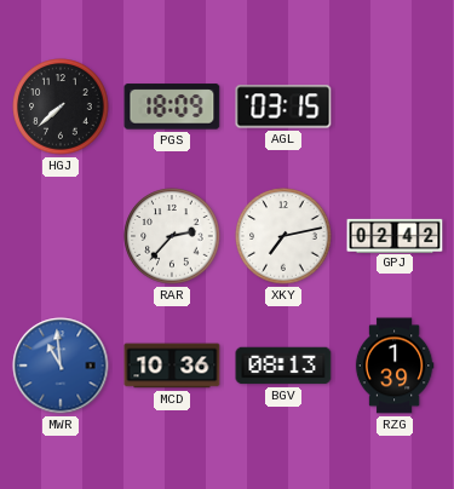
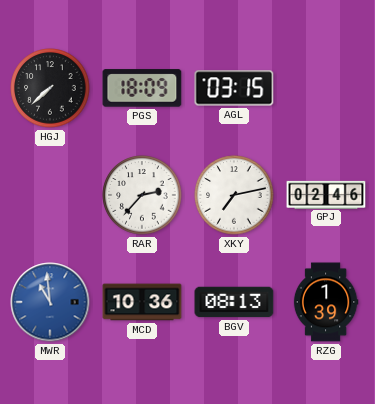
GPJ: 02:42 -> 02:46
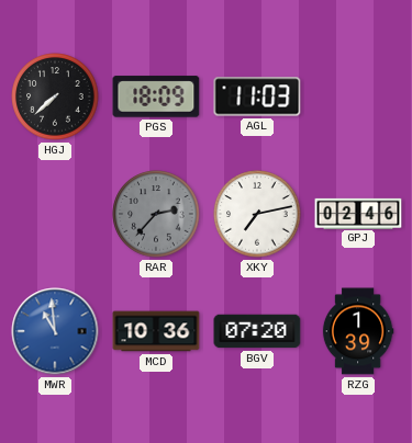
AGL: 03:15 -> 11:03
RAR dial: white -> grey
BGV: 08:13 -> 07:20
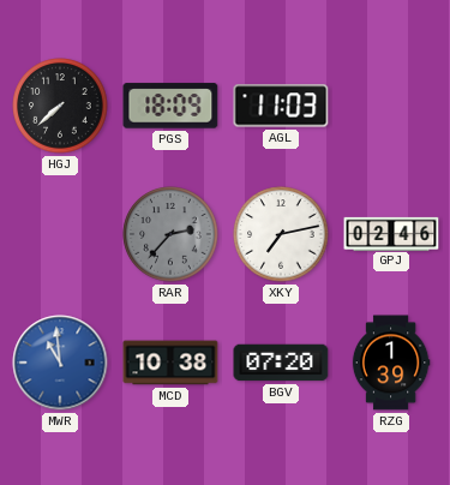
MCD: 10:36 -> 10:38
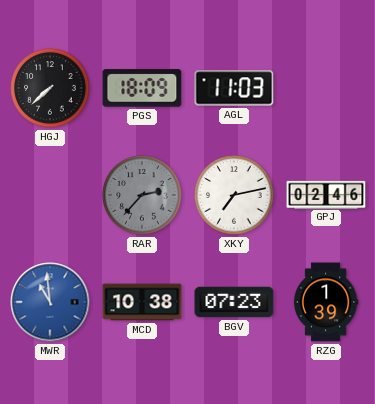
BGV: 07:20 -> 07:23
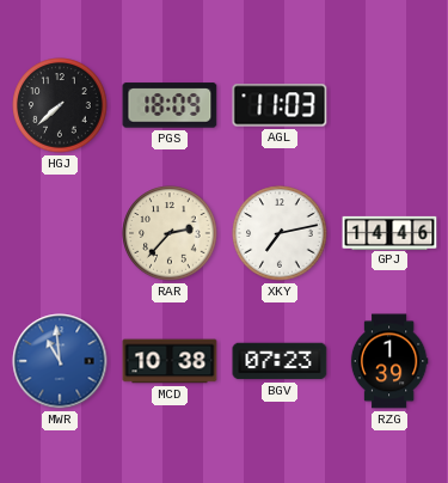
RAR dial: grey -> cream
GPJ: 02:46 -> 14:46
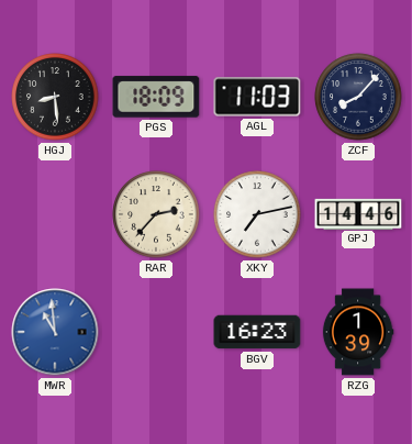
HGJ: 7:38 -> 8:29
ZCF: none -> 8:07
MCD: 10:38 -> none
BGV: 07:23 -> 16:23
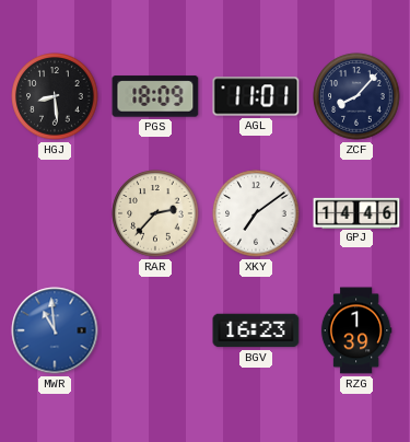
AGL: 11:03 -> 11:01
XKY: 7:13 -> 7:09
